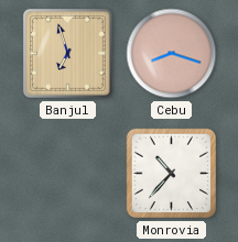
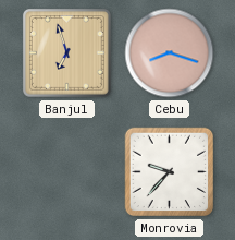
Monrovia: 10:37 -> 9:37
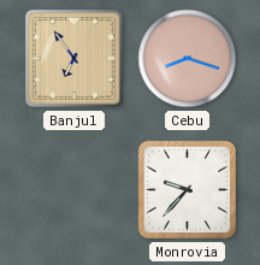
Banjul: 6:57 -> 6:54
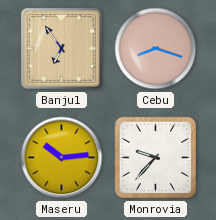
Maseru: none -> 10:14
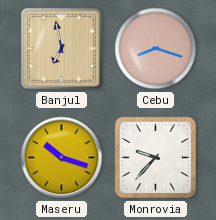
Banjul: 6:54 -> 6:58
Maseru: 10:14 -> 10:18
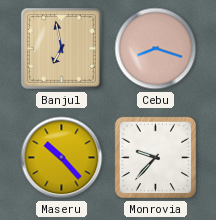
Maseru: 10:18 -> 10:23
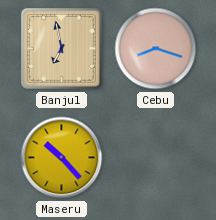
Monrovia: 9:37 -> none
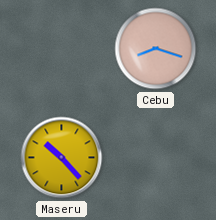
Banjul: 6:58 -> none
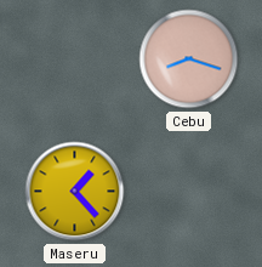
Maseru: 10:23 -> 1:23
